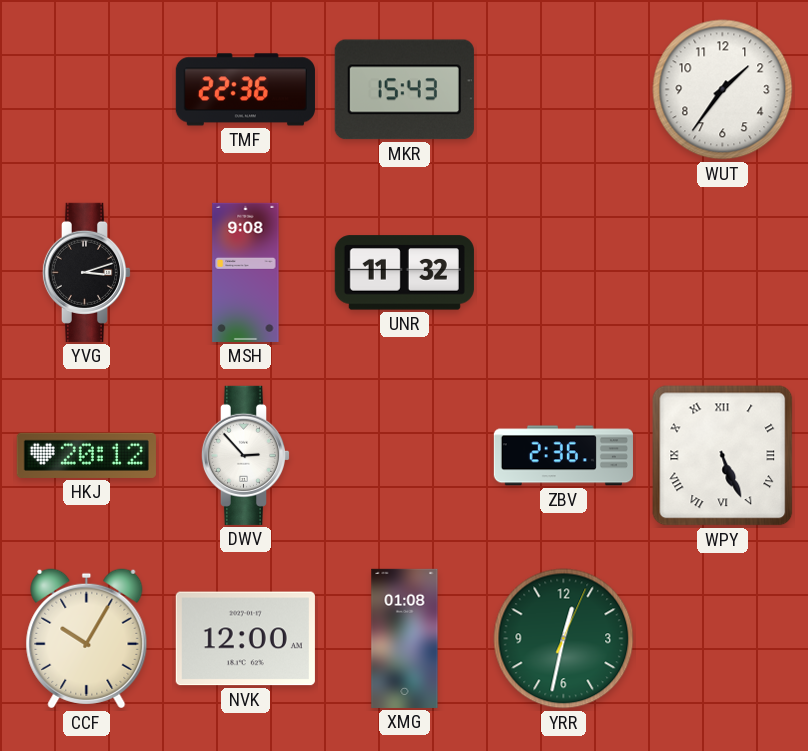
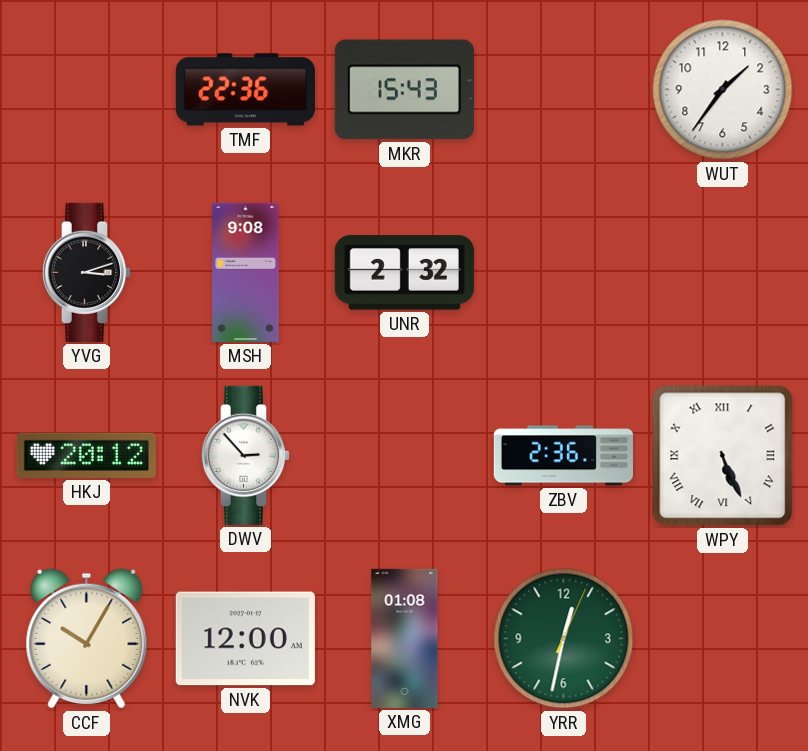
UNR: 11:32 -> 2:32
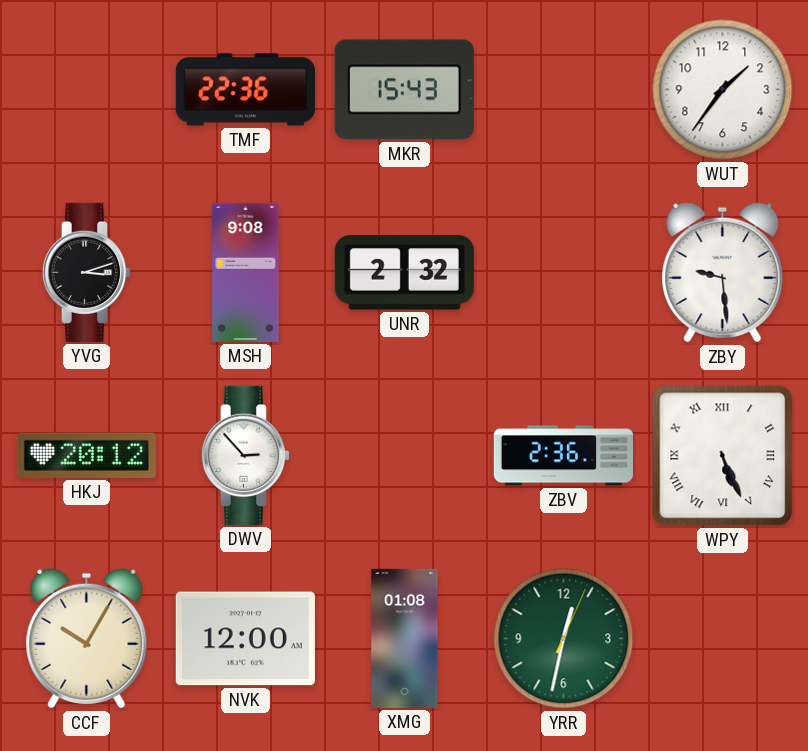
ZBY: none -> 9:29
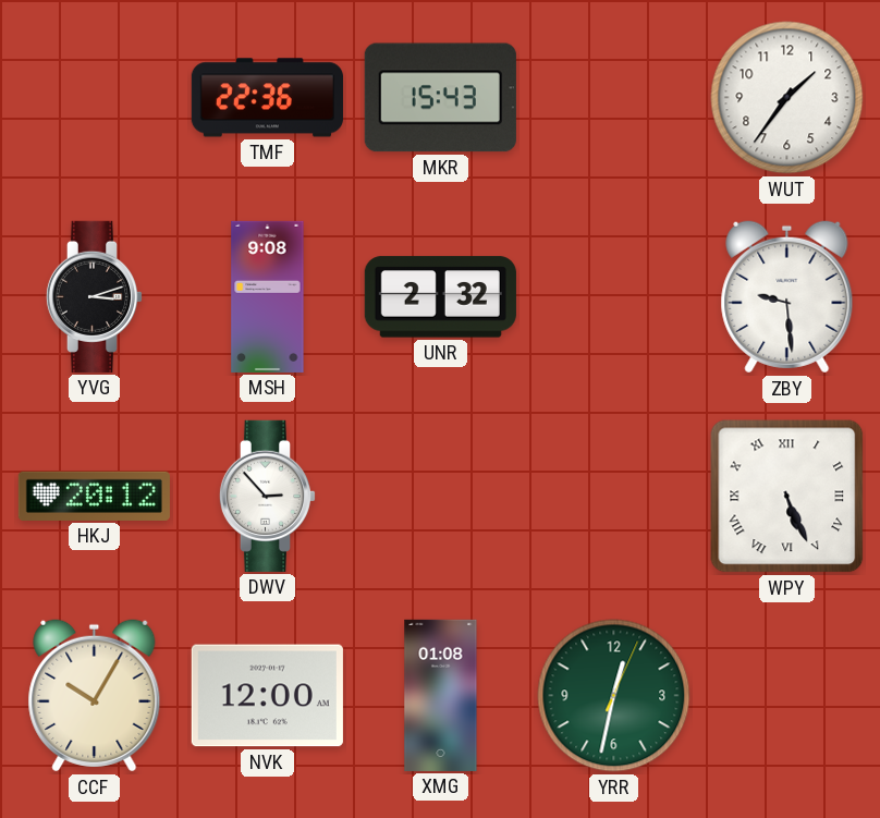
ZBV: 2:36 -> none
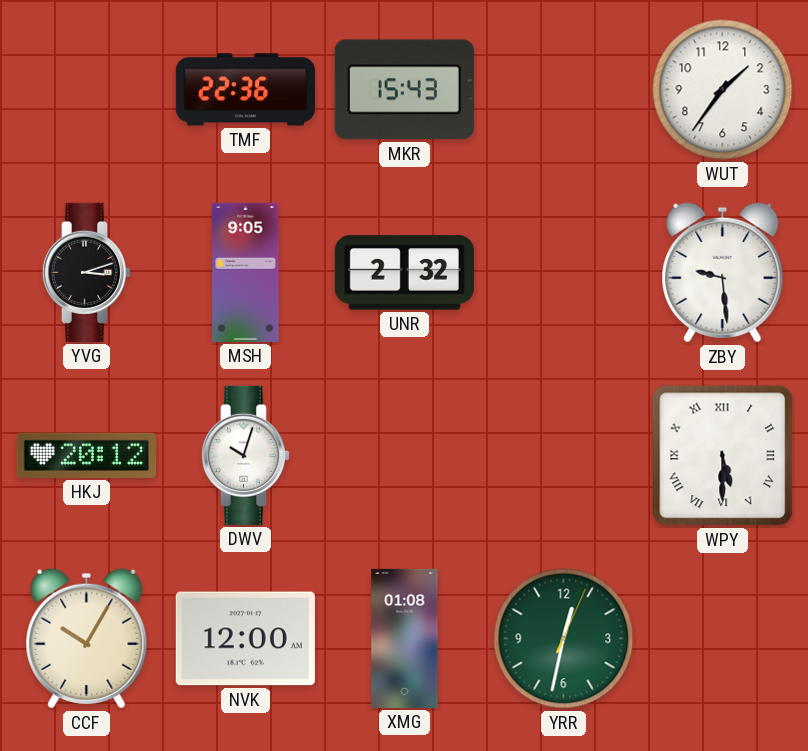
MSH: 9:08 -> 9:05
DWV: 2:53 -> 10:03
WPY: 5:26 -> 5:30
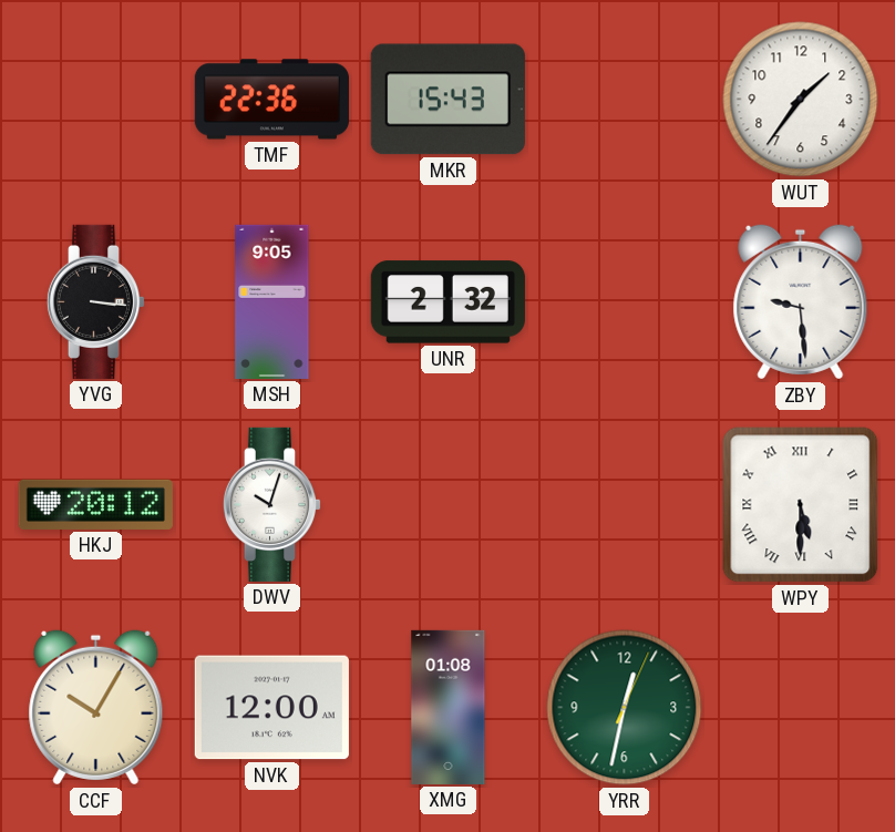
YVG: 3:12 -> 3:16
